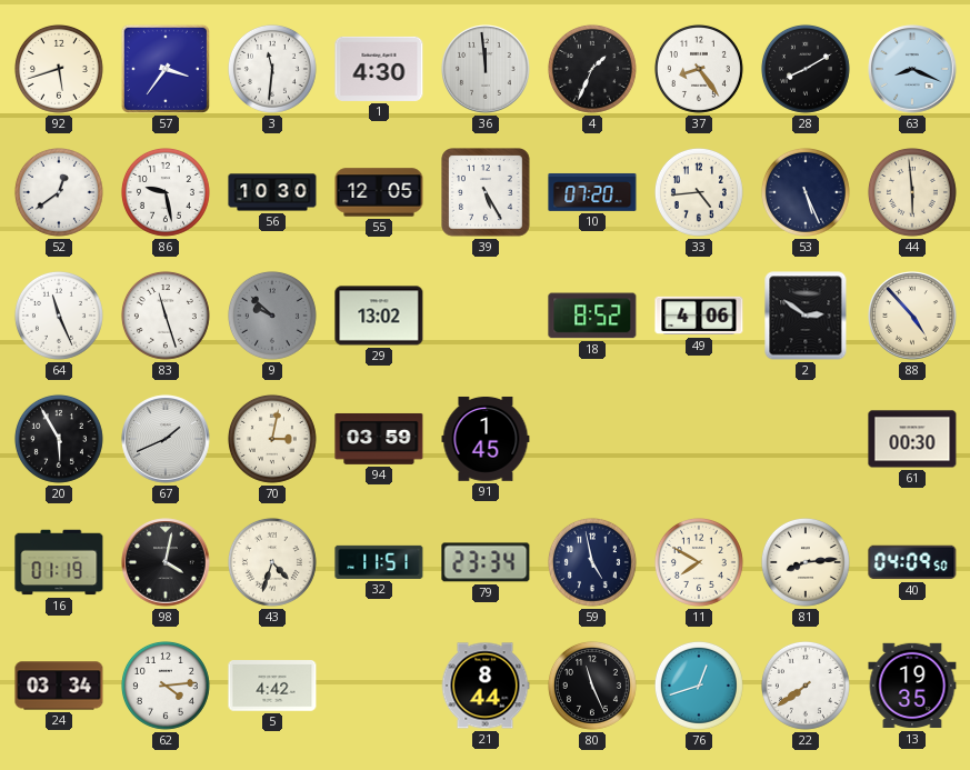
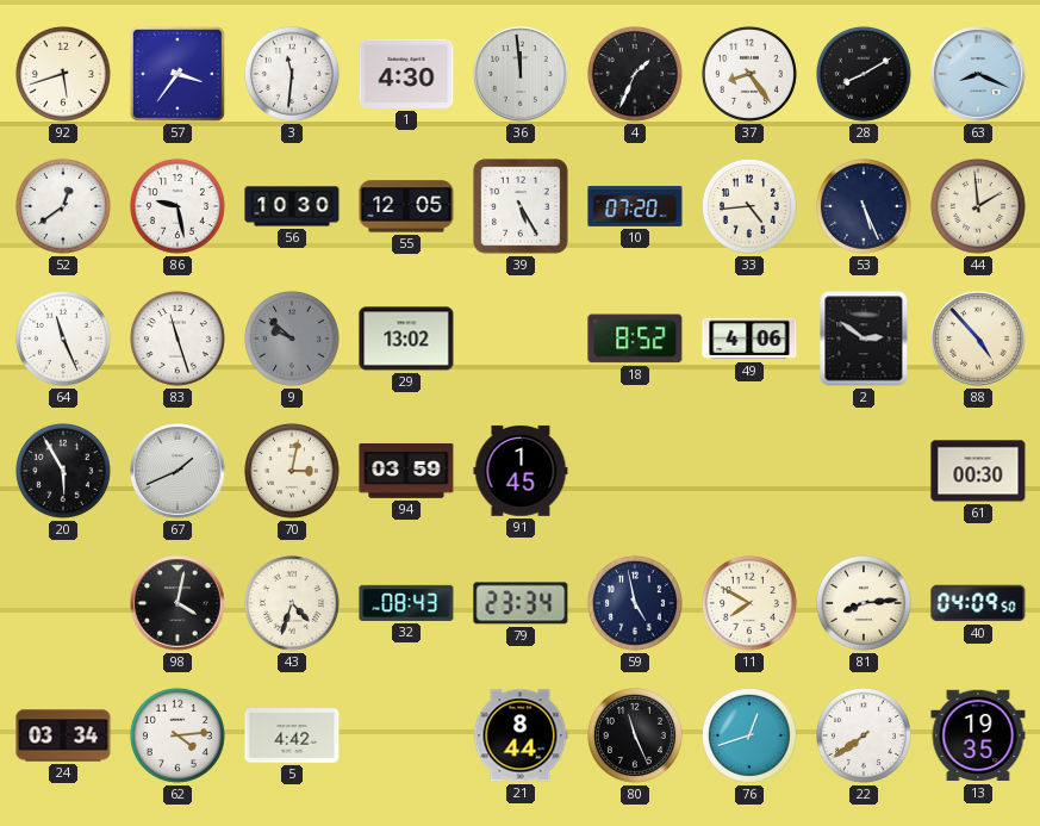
44: 5:59 -> 1:59
16: 01:19 -> none
32: 11:51 -> 08:43
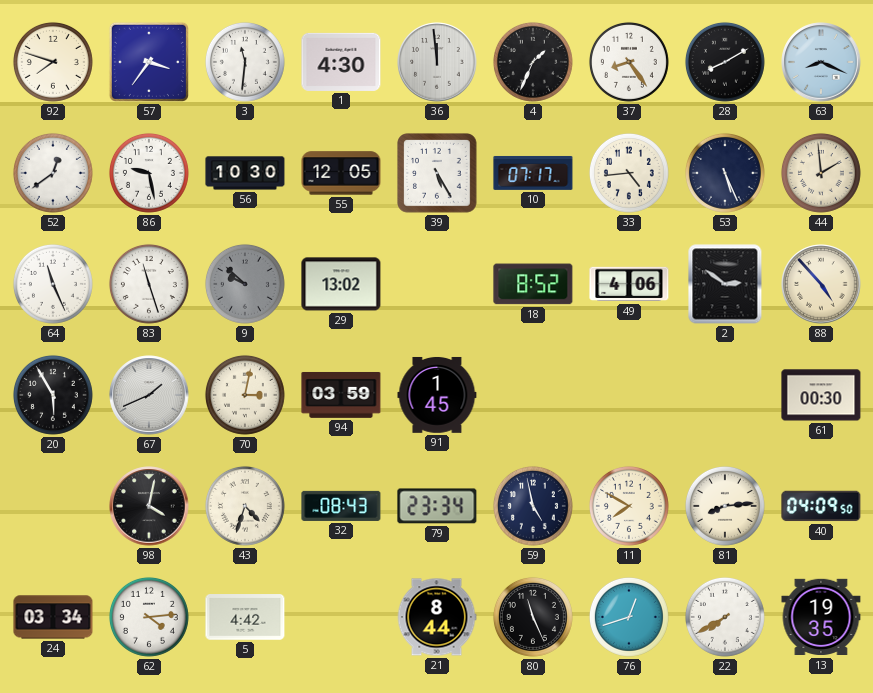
92: 5:42 -> 7:48
10: 07:20 -> 07:17
22: 7:39 -> 7:40
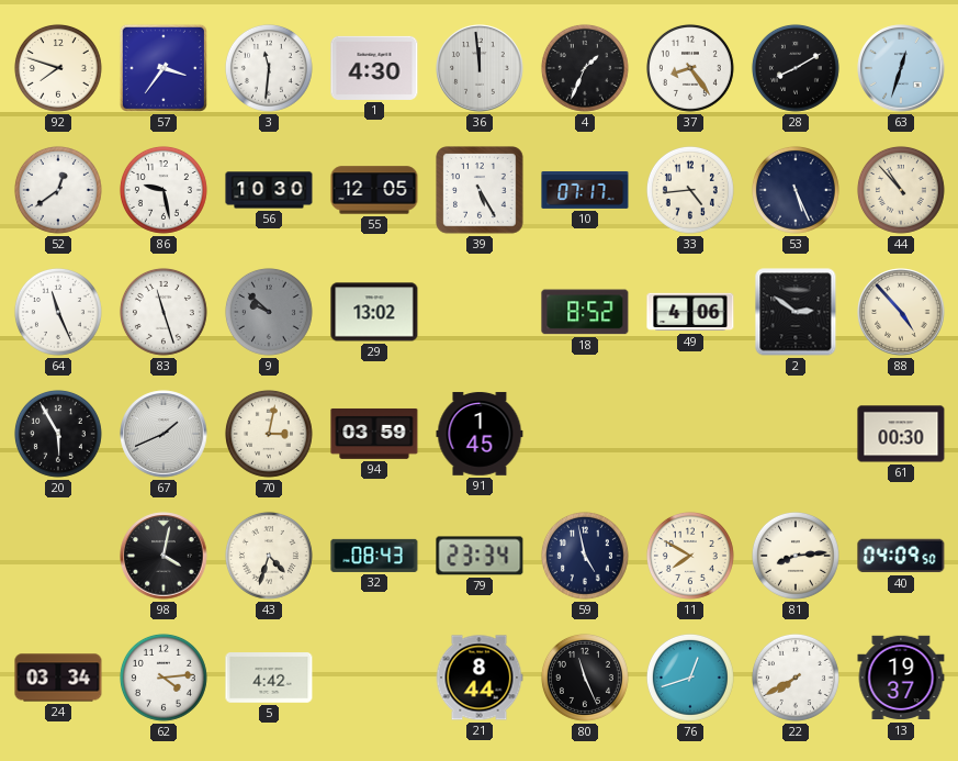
63: 8:19 -> 12:33
44: 1:59 -> 10:53
13: 19:35 -> 19:37
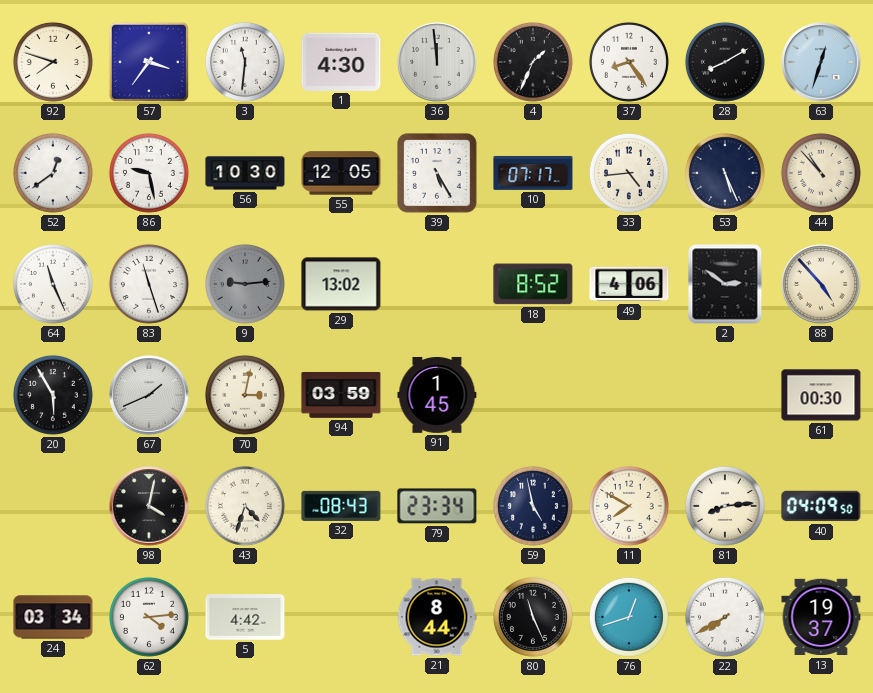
9: 9:52 -> 9:14
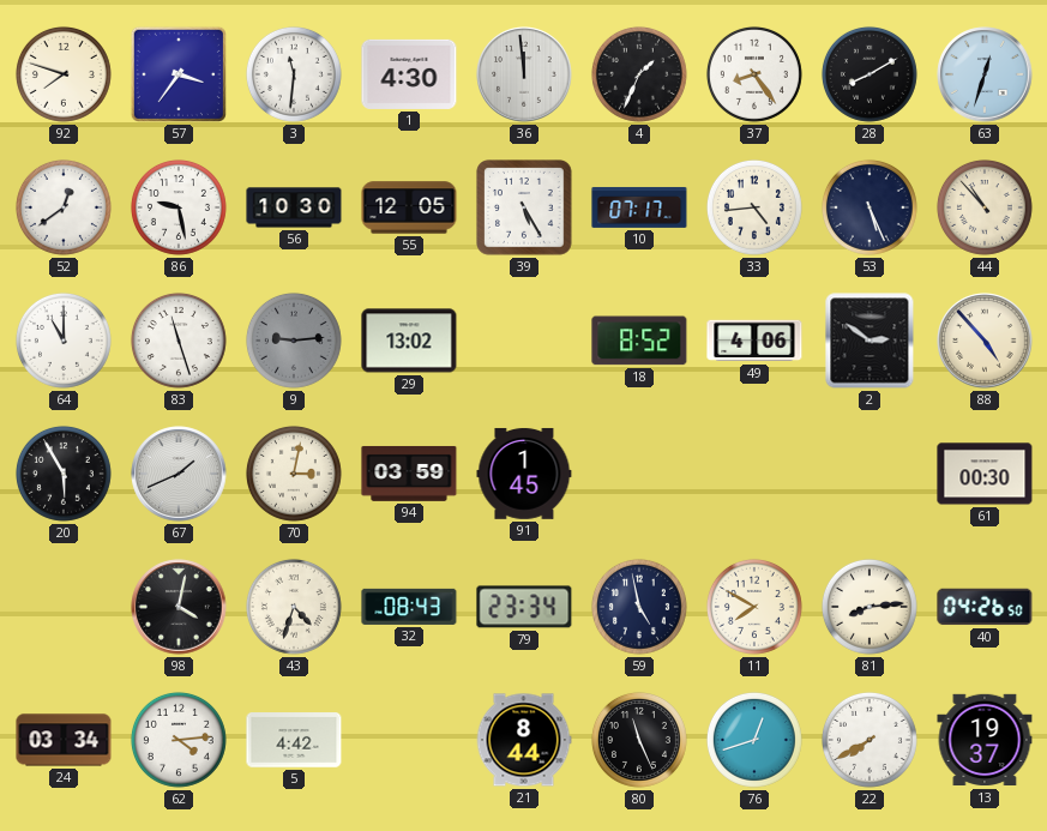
64: 11:26 -> 11:00
40: 04:09 -> 04:26
